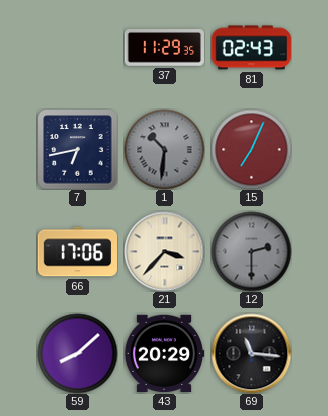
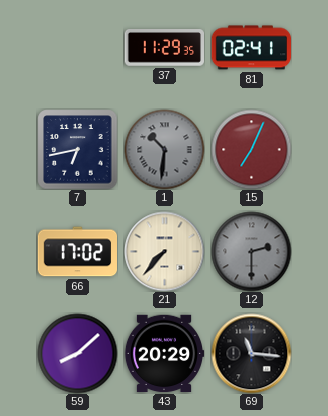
81: 02:43 -> 02:41
66: 17:06 -> 17:02
21: 3:37 -> 7:37
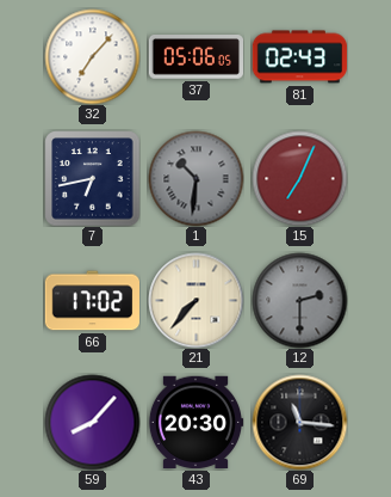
32: none -> 7:07
37: 11:29 -> 05:06
81: 02:41 -> 02:43
59: 8:08 -> 8:07
43: 20:29 -> 20:30
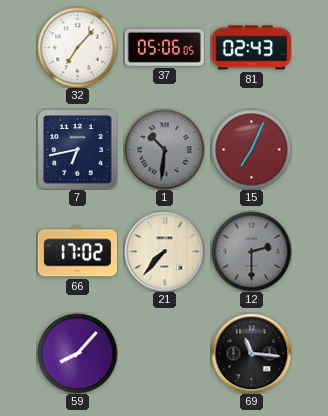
43: 20:30 -> none
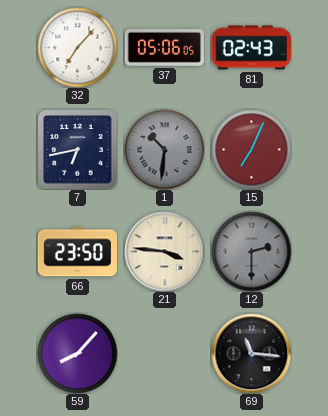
66: 17:02 -> 23:50
21: 7:37 -> 3:46
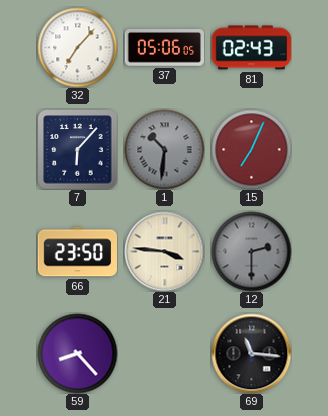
7: 6:43 -> 6:07
59: 8:07 -> 8:23
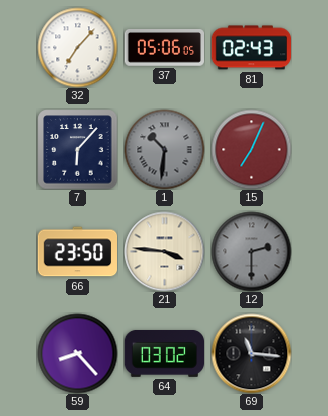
64: none -> 03:02
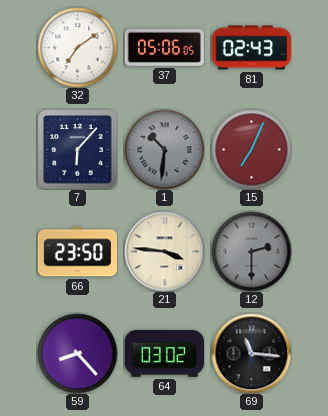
32: 7:07 -> 7:09
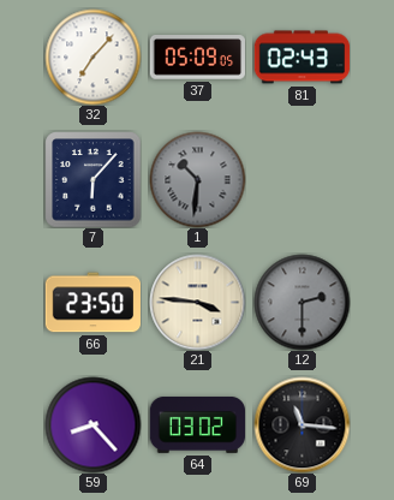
32: 7:09 -> 7:07
37: 05:06 -> 05:09
15: 7:04 -> none
